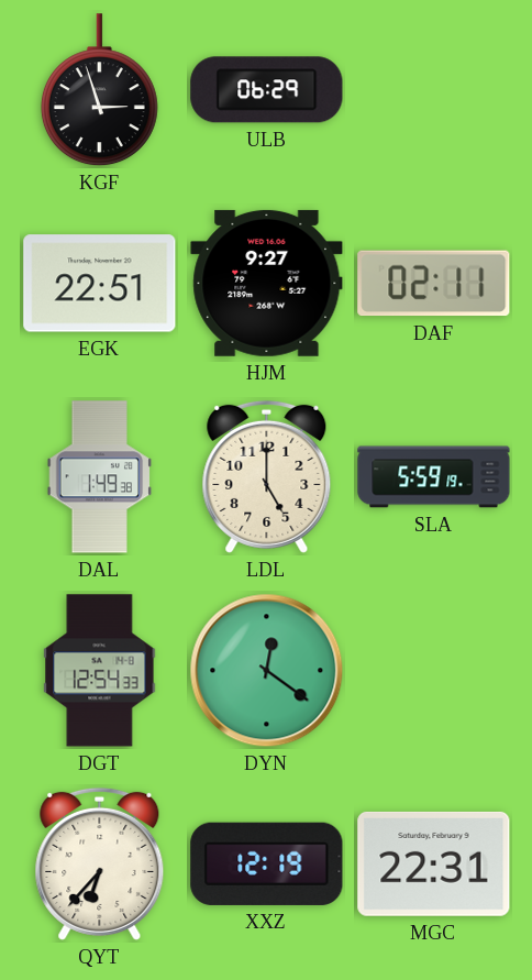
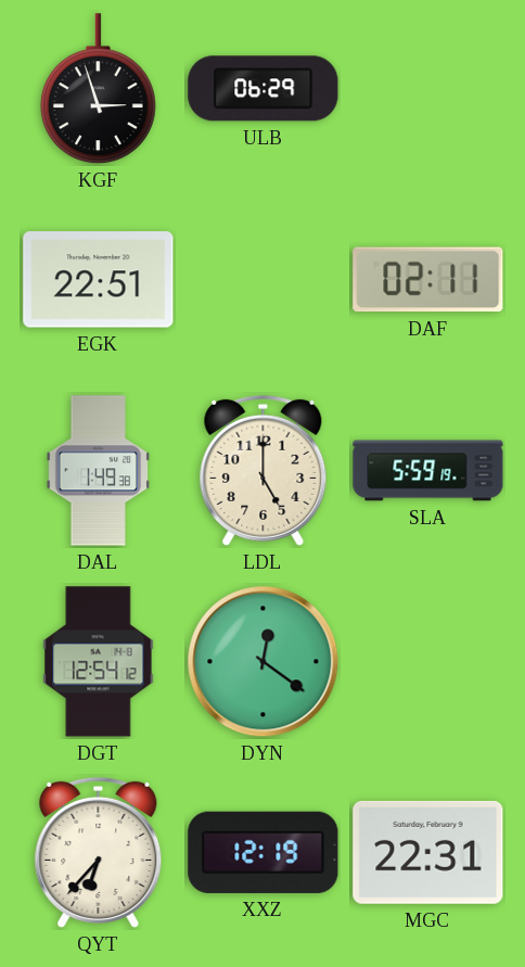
HJM: 9:27 -> none
DGT: 12:54:33 -> 12:54:12
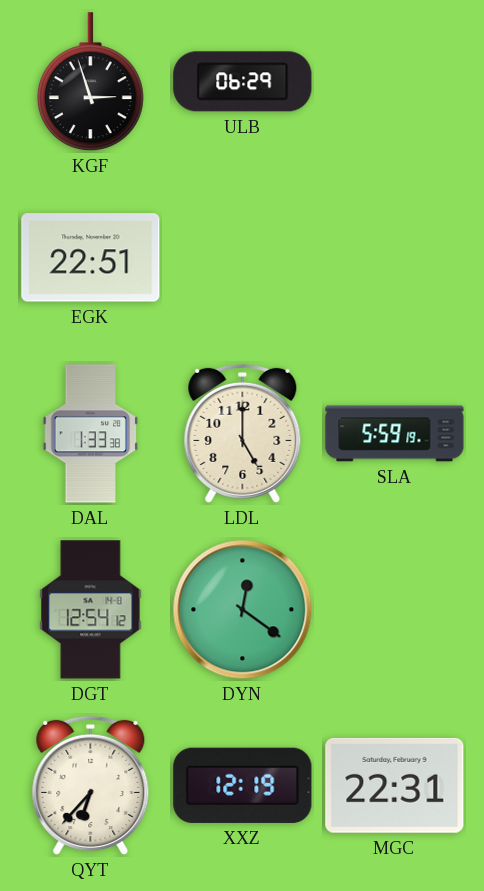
DAF: 02:11 -> none
DAL: 1:49 -> 1:33
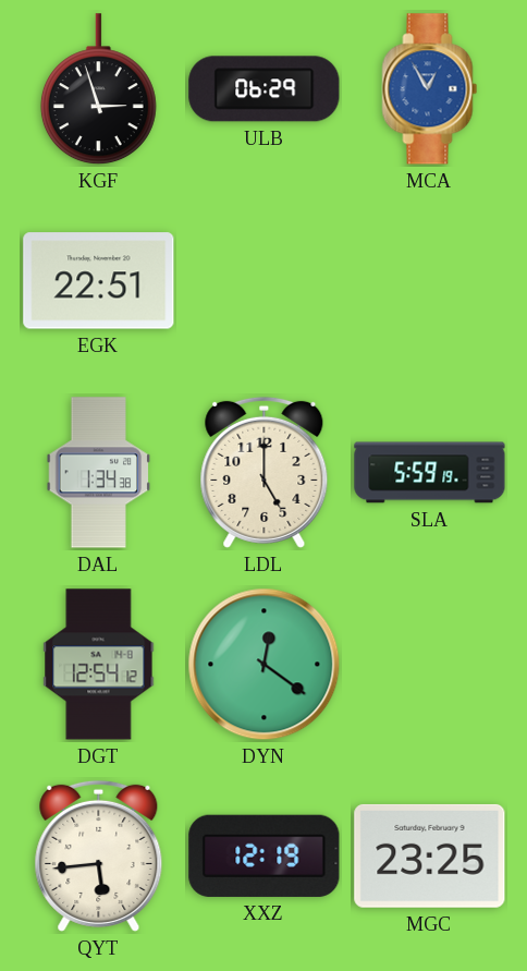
MCA: none -> 12:55
DAL: 1:33 -> 1:34
QYT: 6:37 -> 5:44
MGC: 22:31 -> 23:25
